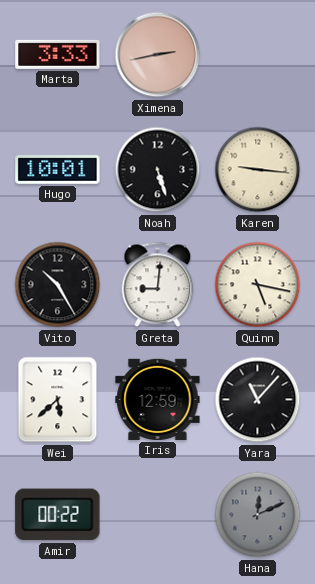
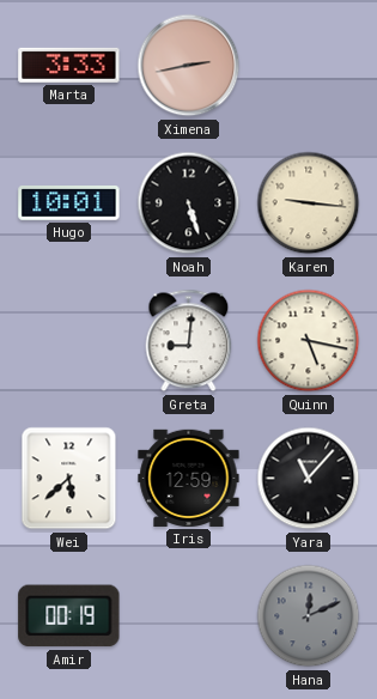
Vito: 10:25 -> none
Amir: 00:22 -> 00:19
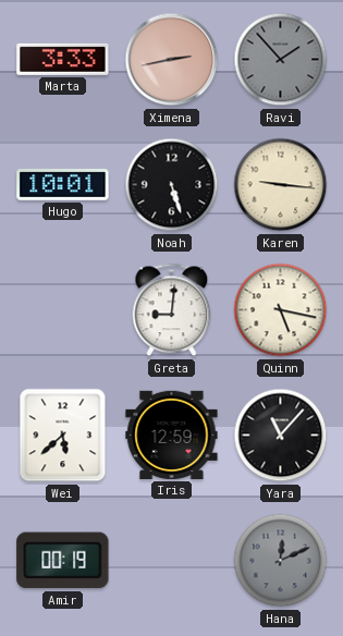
Ravi: none -> 1:53
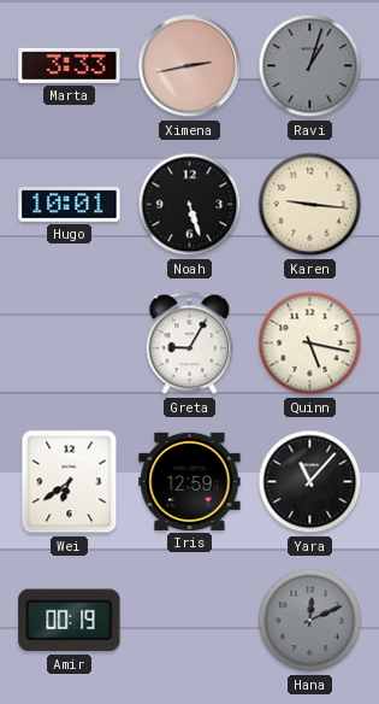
Ravi: 1:53 -> 1:03
Greta: 9:01 -> 9:05
Wei: 5:38 -> 6:39
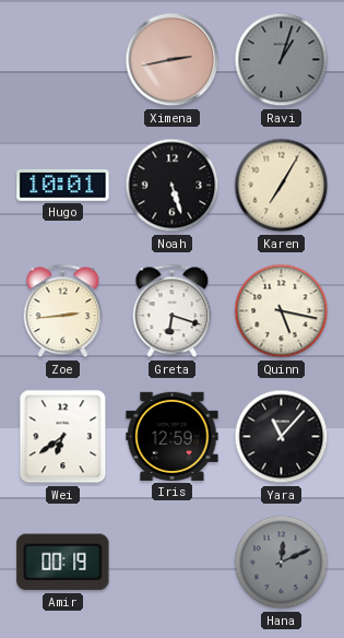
Marta: 3:33 -> none
Karen: 9:16 -> 7:05
Zoe: none -> 2:44
Greta: 9:05 -> 6:18
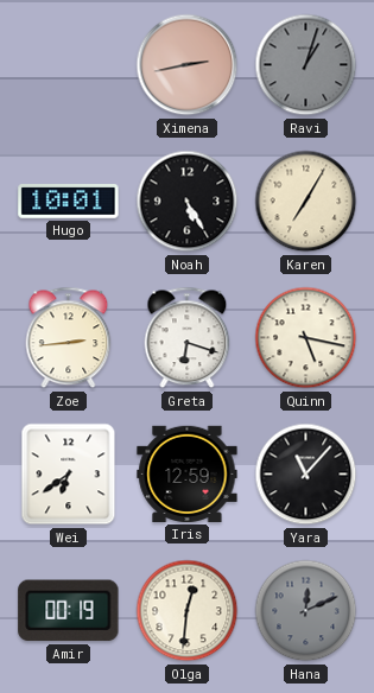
Noah: 5:27 -> 5:25
Olga: none -> 12:31
